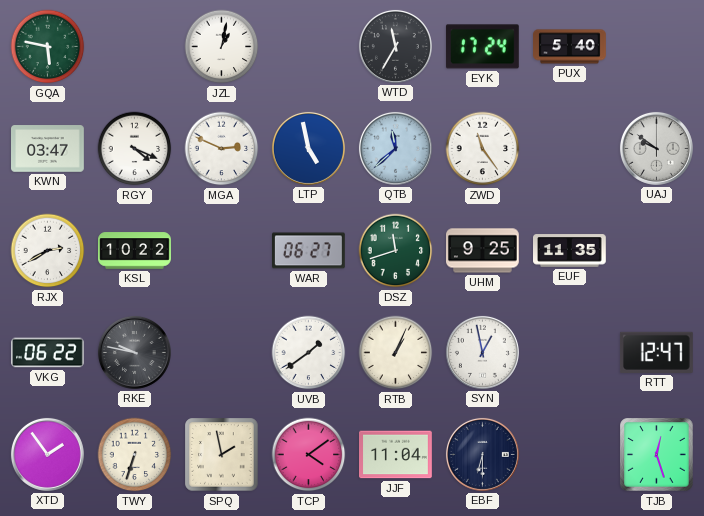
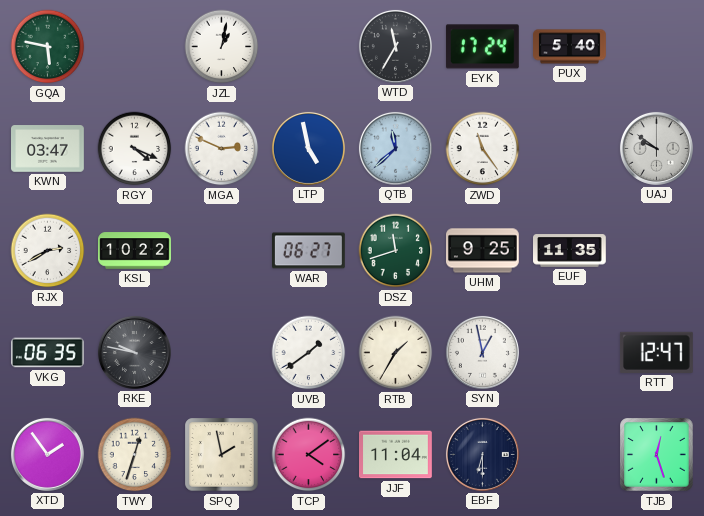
VKG: 06:22 -> 06:35
RTB: 1:04 -> 1:35
TWY: 6:33 -> 12:33
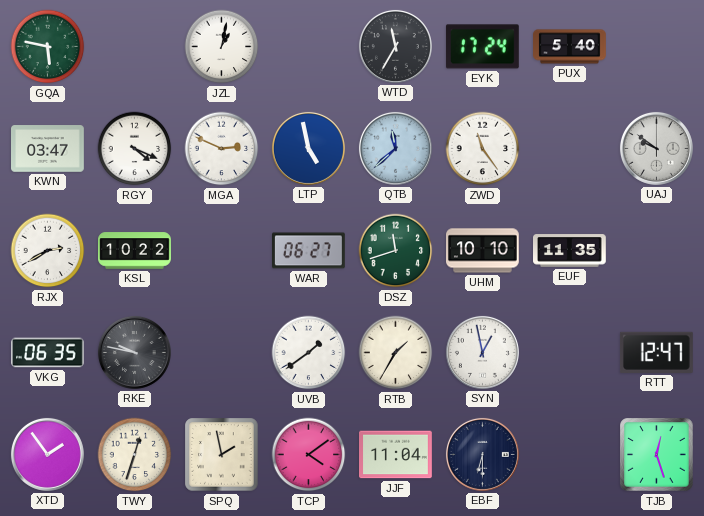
UHM: 9:25 -> 10:10
